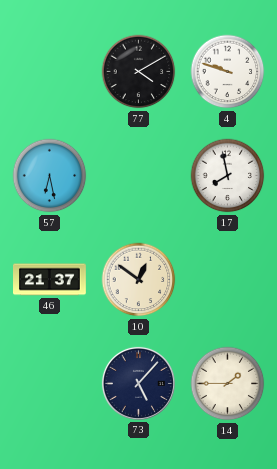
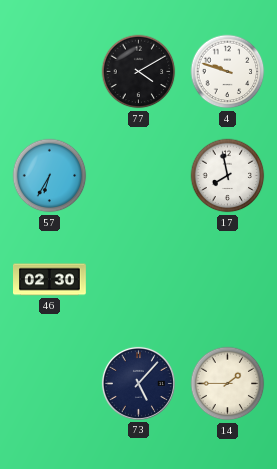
57: 6:28 -> 6:35
46: 21:37 -> 02:30
10: 12:51 -> none
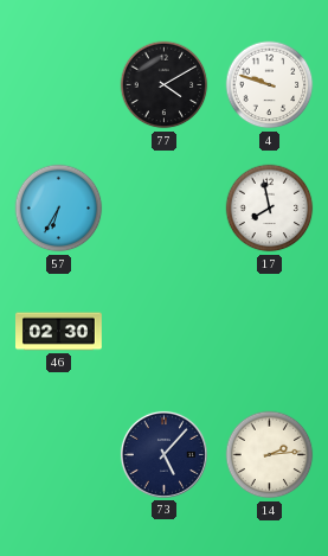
14: 1:45 -> 2:14
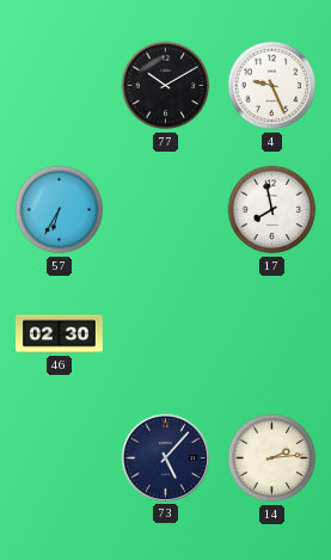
77: 4:10 -> 10:10
4: 9:48 -> 9:26
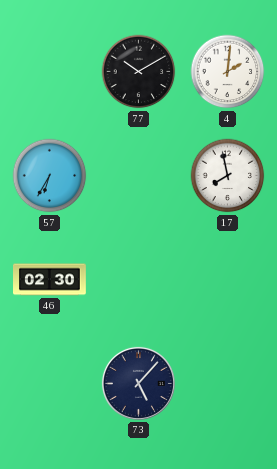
4: 9:26 -> 2:01
14: 2:14 -> none
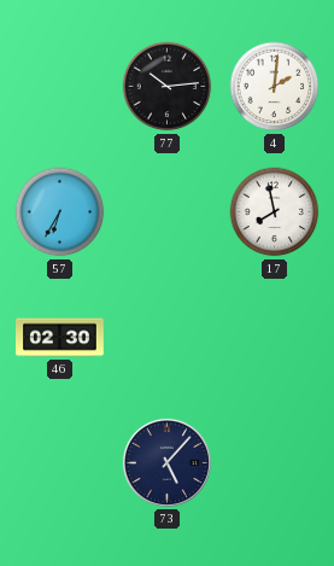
77: 10:10 -> 10:14
